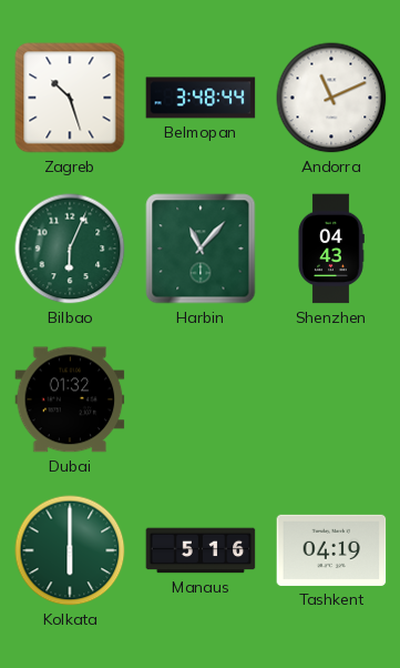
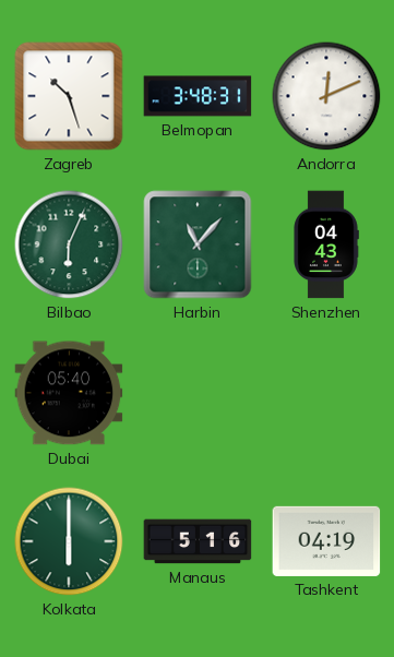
Belmopan: 3:48:44 -> 3:48:31
Andorra: 11:11 -> 12:11
Dubai: 01:32 -> 05:40
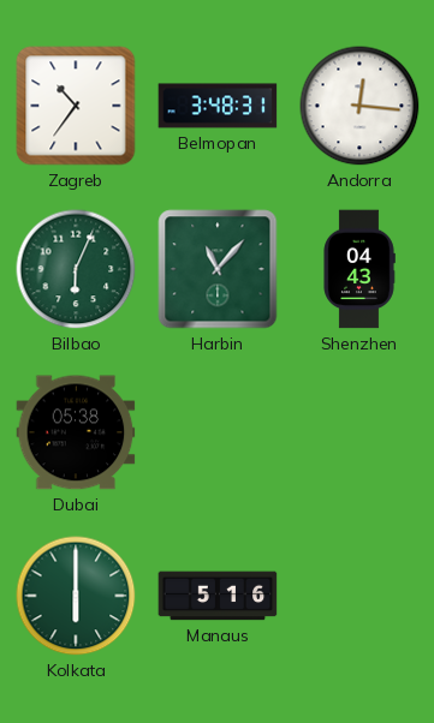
Zagreb: 10:27 -> 10:36
Andorra: 12:11 -> 12:16
Dubai: 05:40 -> 05:38
Tashkent: 04:19 -> none
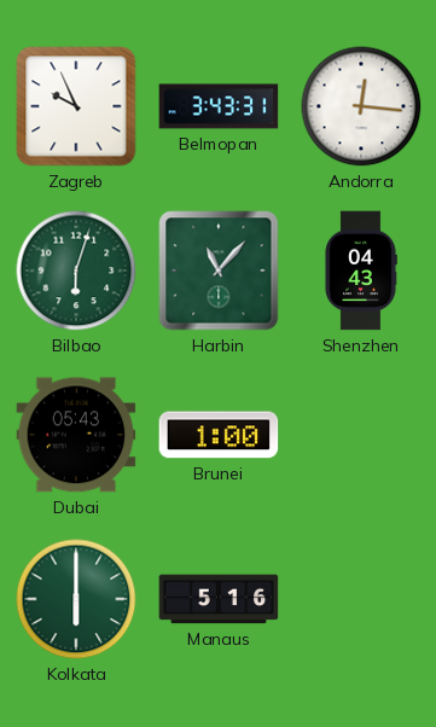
Zagreb: 10:36 -> 9:56
Belmopan: 3:48 -> 3:43
Bilbao: 6:04 -> 6:03
Dubai: 05:38 -> 05:43
Brunei: none -> 1:00
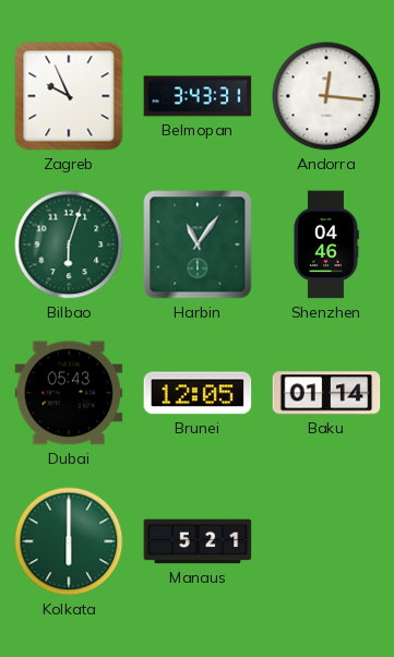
Harbin: 11:07 -> 11:06
Shenzhen: 04:43 -> 04:46
Brunei: 1:00 -> 12:05
Baku: none -> 01:14
Manaus: 5:16 -> 5:21
